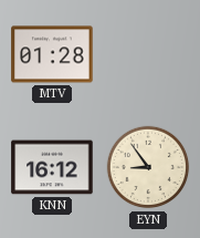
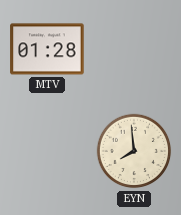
KNN: 16:12 -> none
EYN: 8:54 -> 7:59
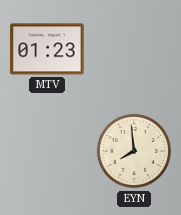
MTV: 01:28 -> 01:23
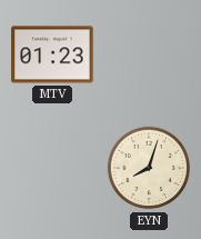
EYN: 7:59 -> 8:03
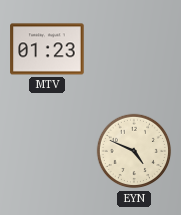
EYN: 8:03 -> 4:49
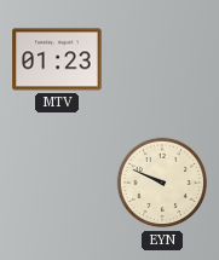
EYN: 4:49 -> 9:49
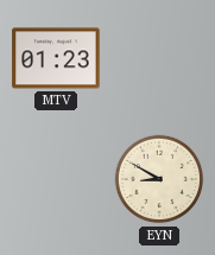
EYN: 9:49 -> 8:50
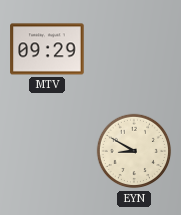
MTV: 01:23 -> 09:29
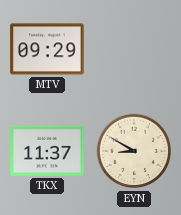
TKX: none -> 11:37
